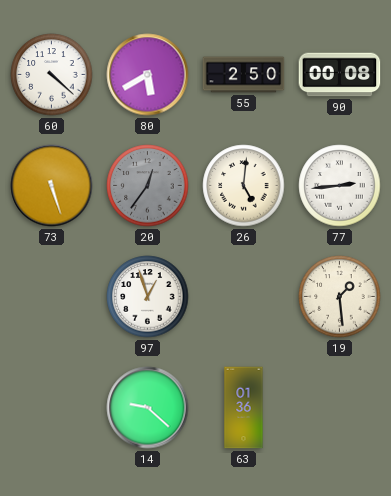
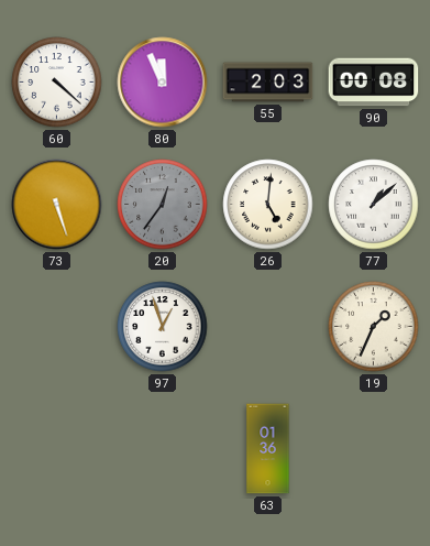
80: 5:40 -> 11:56
55: 2:50 -> 2:03
77: 2:44 -> 1:08
19: 1:29 -> 1:34
14: 9:22 -> none
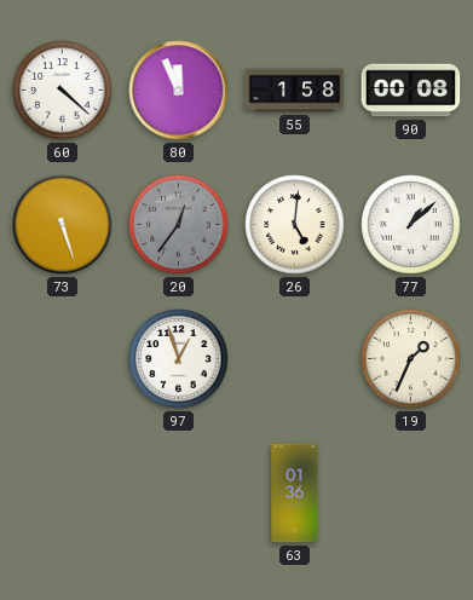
55: 2:03 -> 1:58
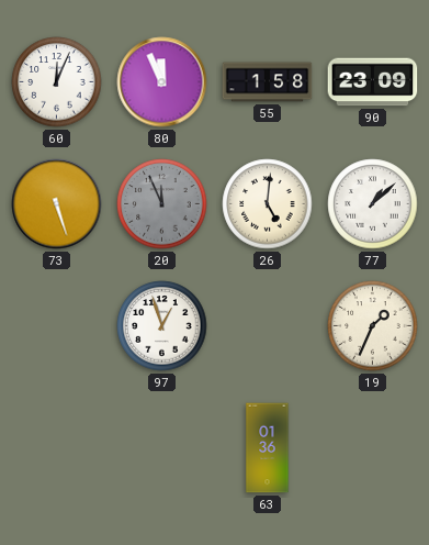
60: 4:22 -> 12:04
90: 00:08 -> 23:09
20: 12:36 -> 11:56
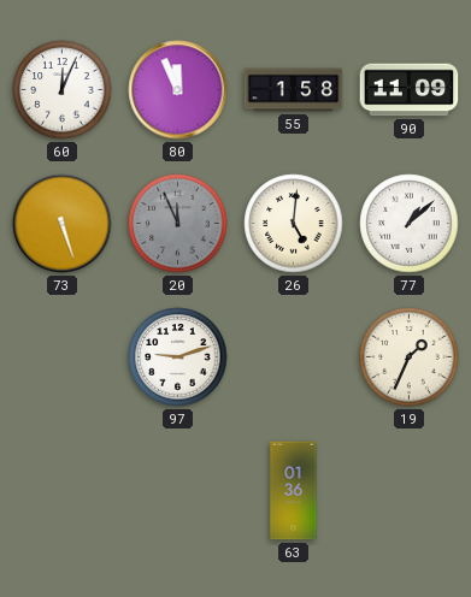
90: 23:09 -> 11:09
97: 12:57 -> 9:12
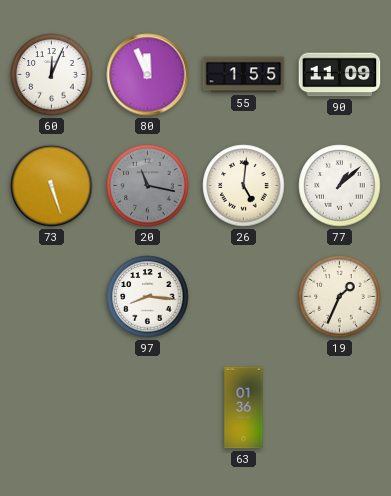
55: 1:58 -> 1:55
20: 11:56 -> 11:17
97: 9:12 -> 8:16
